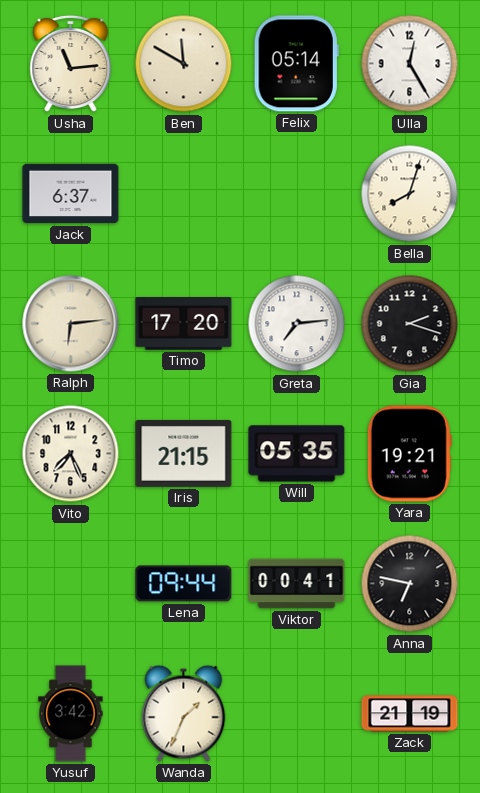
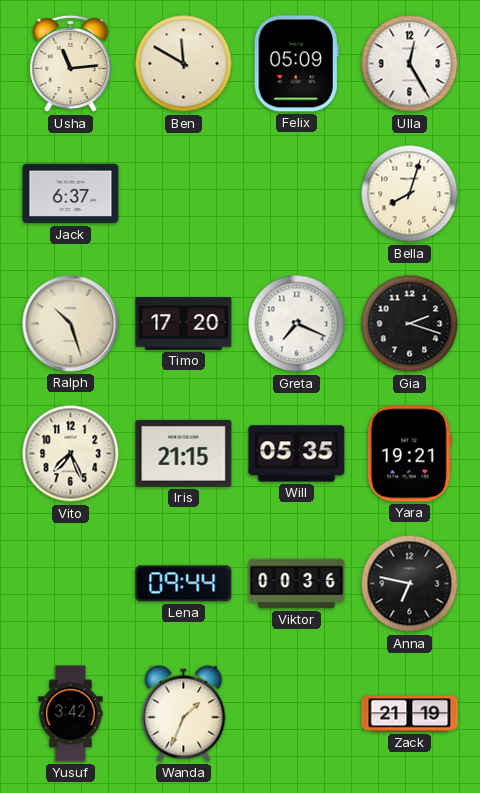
Felix: 05:14 -> 05:09
Ralph: 6:14 -> 10:27
Greta: 7:14 -> 7:19
Viktor: 00:41 -> 00:36
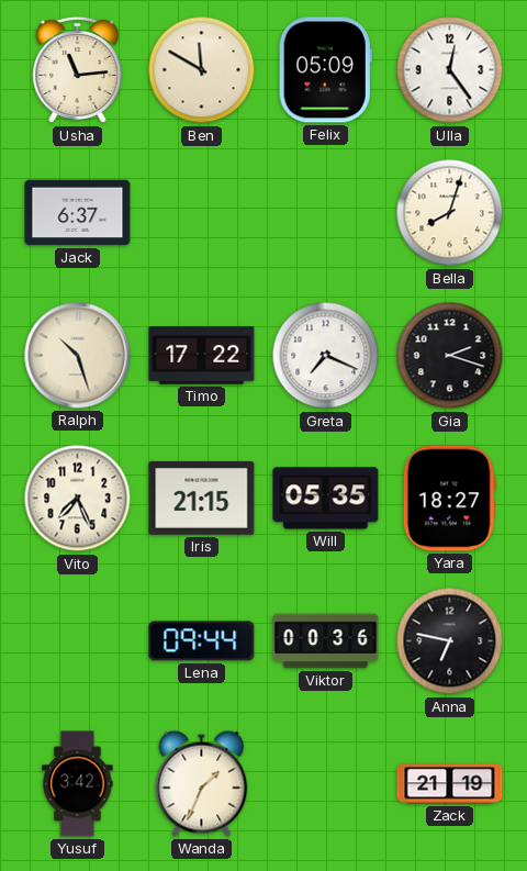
Ulla: 12:25 -> 12:24
Timo: 17:20 -> 17:22
Yara: 19:21 -> 18:27
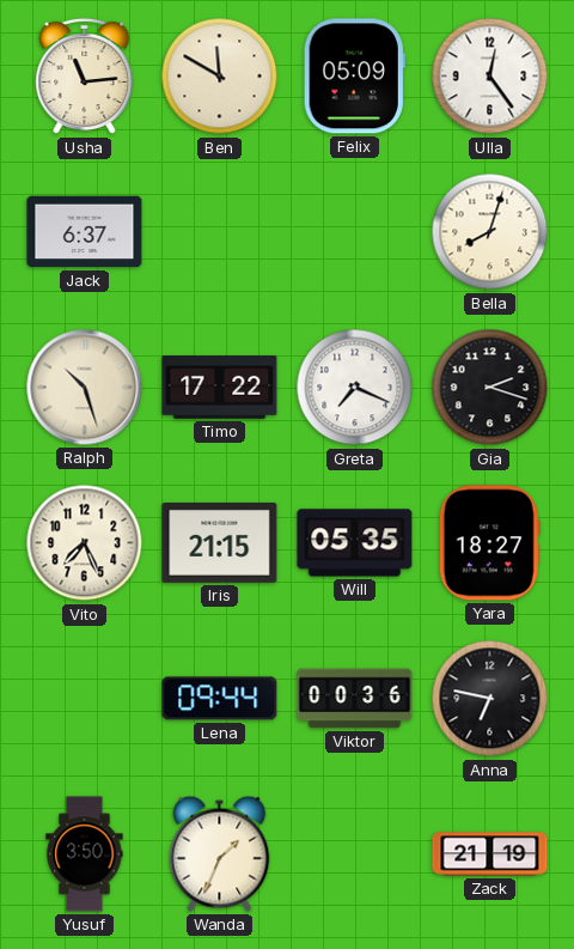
Yusuf: 3:42 -> 3:50
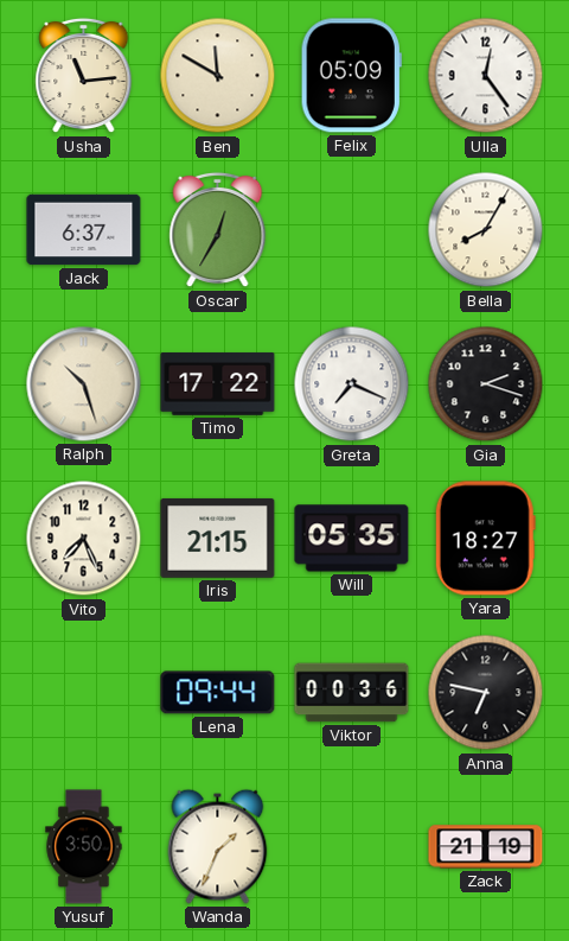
Oscar: none -> 12:35
Bella: 8:03 -> 8:05
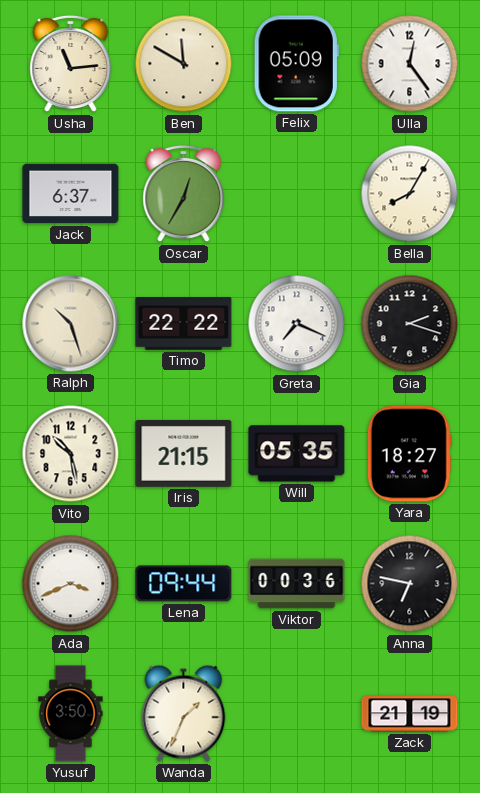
Timo: 17:22 -> 22:22
Vito: 7:26 -> 10:28
Ada: none -> 3:41
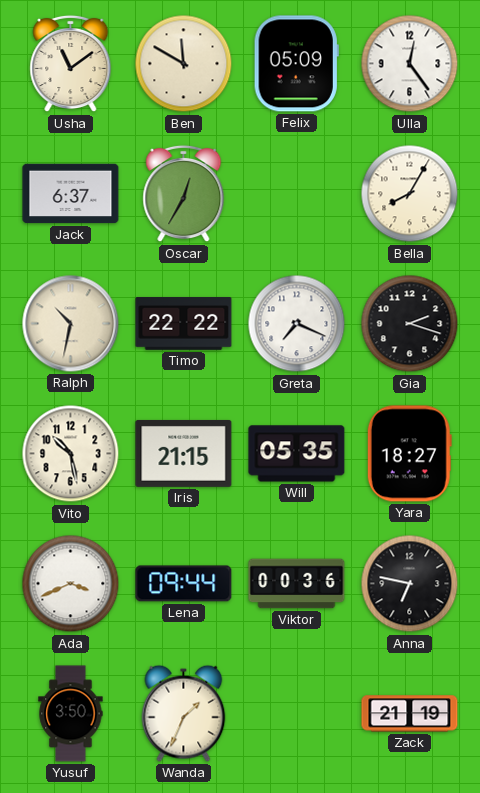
Usha: 11:14 -> 11:09
Ralph: 10:27 -> 10:32
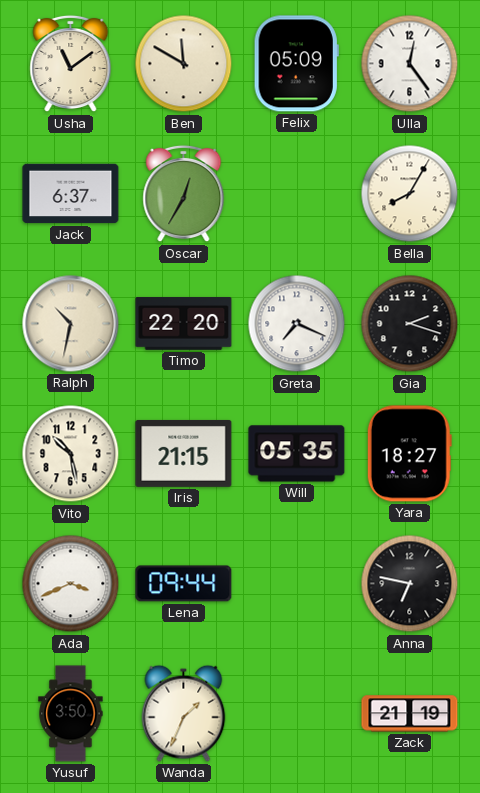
Timo: 22:22 -> 22:20
Viktor: 00:36 -> none
